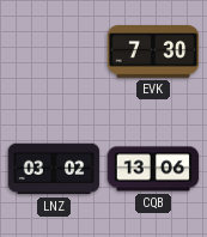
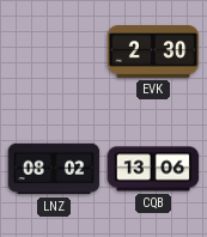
EVK: 7:30 -> 2:30
LNZ: 03:02 -> 08:02
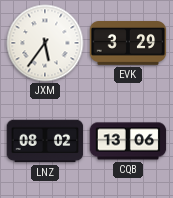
JXM: none -> 5:36
EVK: 2:30 -> 3:29
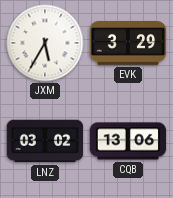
JXM: 5:36 -> 5:35
LNZ: 08:02 -> 03:02
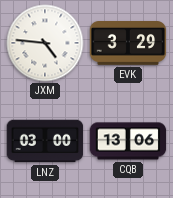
JXM: 5:35 -> 4:46
LNZ: 03:02 -> 03:00
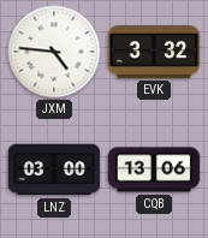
EVK: 3:29 -> 3:32
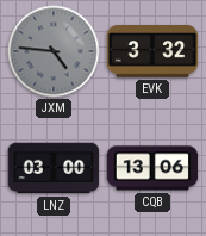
JXM dial: white -> grey
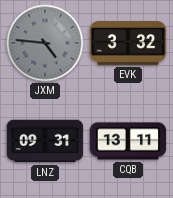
LNZ: 03:00 -> 09:31
CQB: 13:06 -> 13:11
